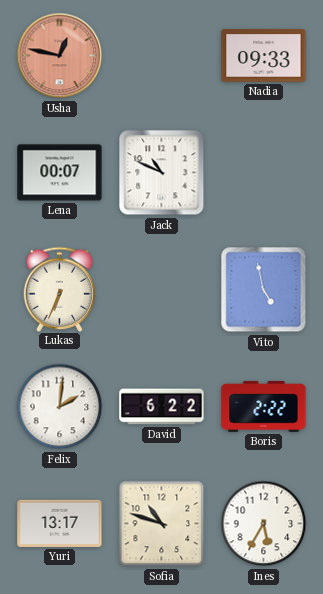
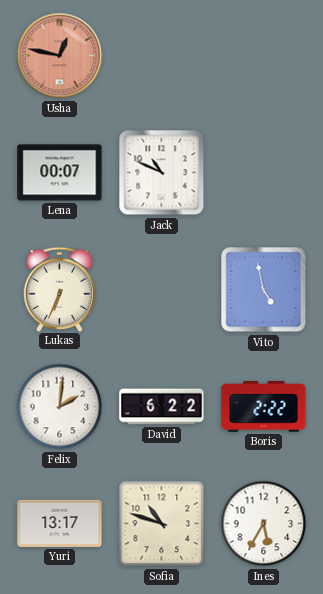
Nadia: 09:33 -> none
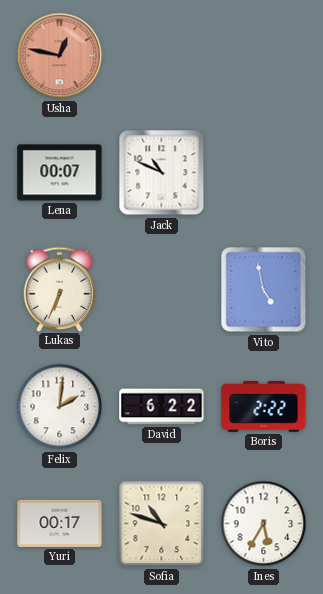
Yuri: 13:17 -> 00:17
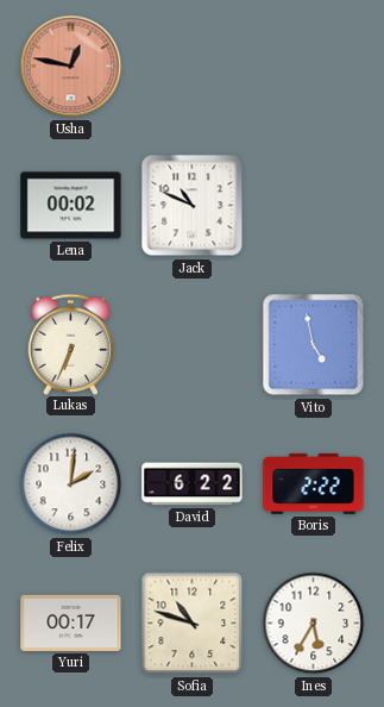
Lena: 00:07 -> 00:02
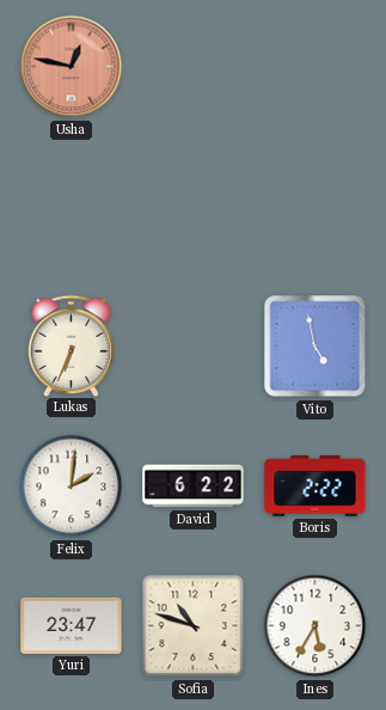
Lena: 00:02 -> none
Jack: 10:49 -> none
Yuri: 00:17 -> 23:47
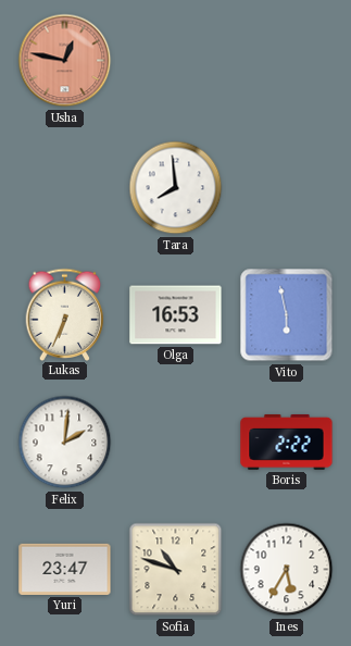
Tara: none -> 7:59
Olga: none -> 16:53
Vito: 4:58 -> 5:58
David: 6:22 -> none
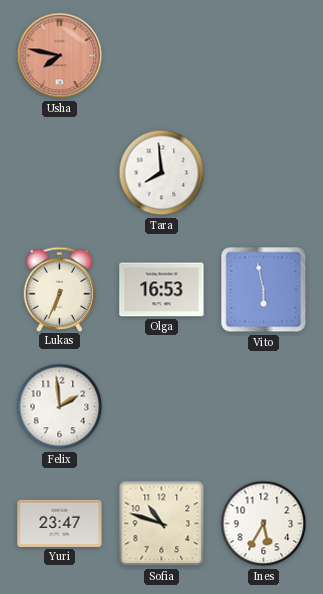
Usha: 12:47 -> 7:47
Felix: 2:01 -> 1:59
Boris: 2:22 -> none
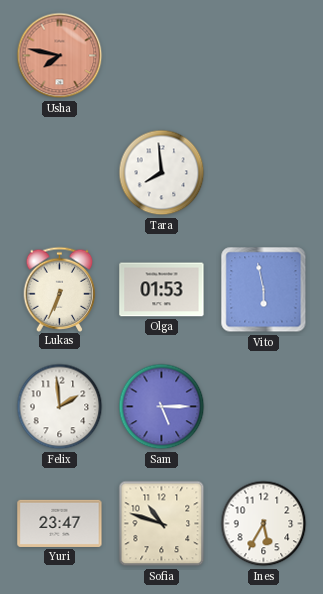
Olga: 16:53 -> 01:53
Sam: none -> 5:15
